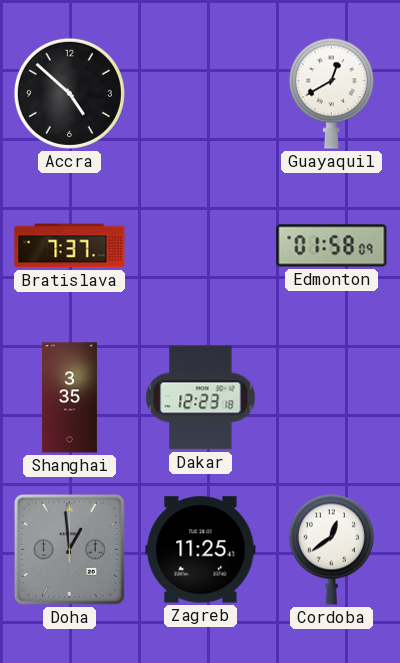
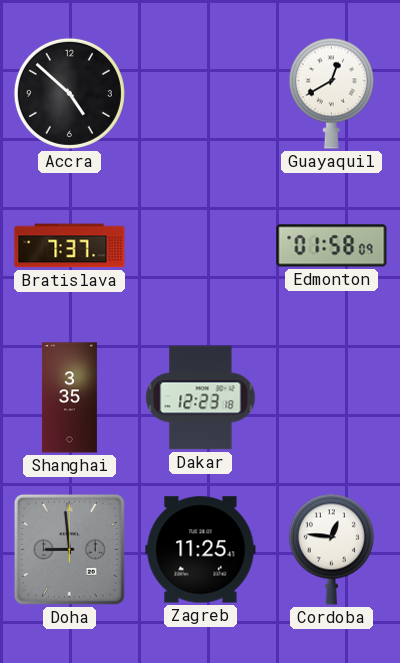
Doha: 12:59 -> 8:59
Cordoba: 12:39 -> 12:46
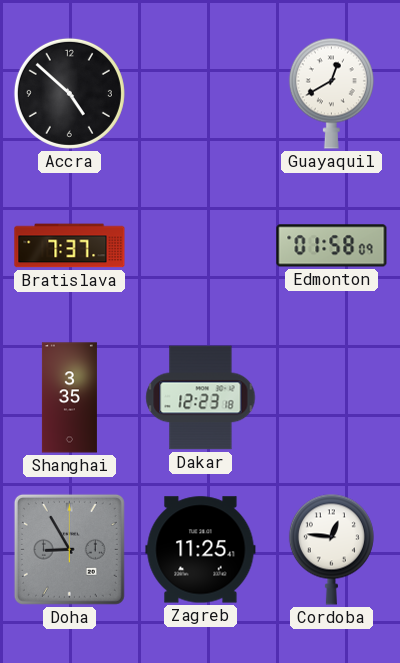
Doha: 8:59 -> 8:55
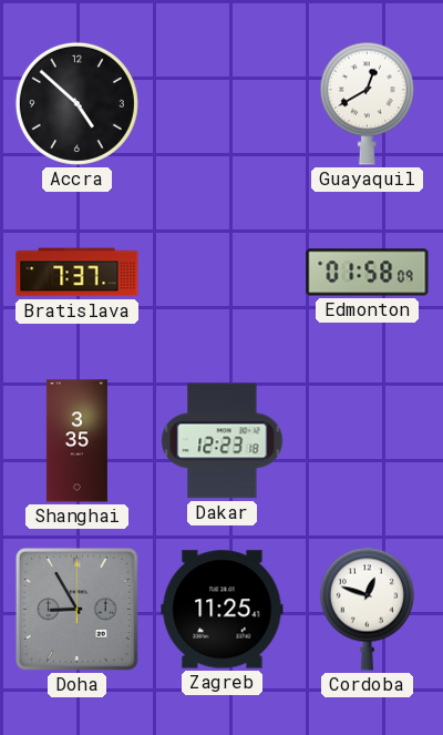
Cordoba: 12:46 -> 12:48
